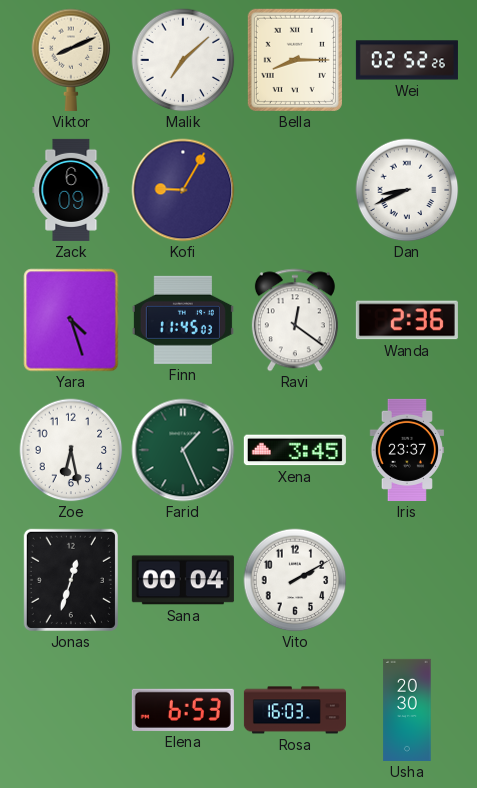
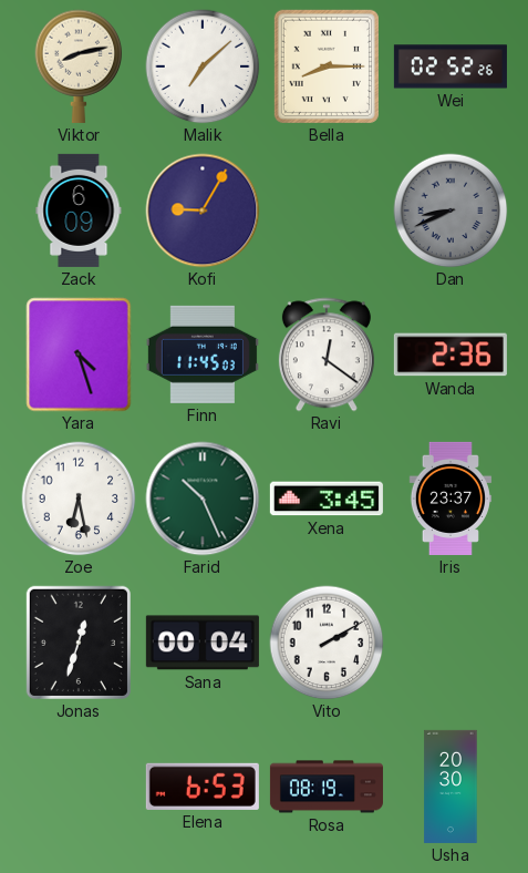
Viktor: 8:11 -> 8:13
Dan dial: white -> grey
Farid: 1:26 -> 10:26
Rosa: 16:03 -> 08:19
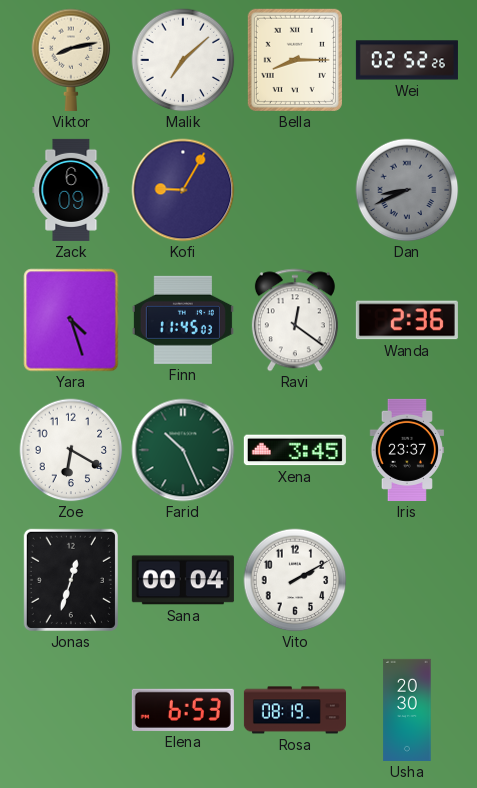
Zoe: 6:28 -> 6:20
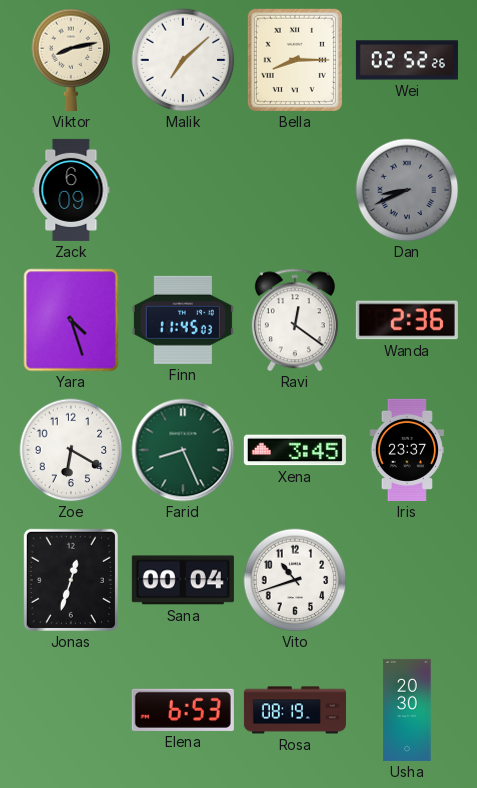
Kofi: 9:05 -> none
Farid: 10:26 -> 8:26
Vito: 2:10 -> 10:42
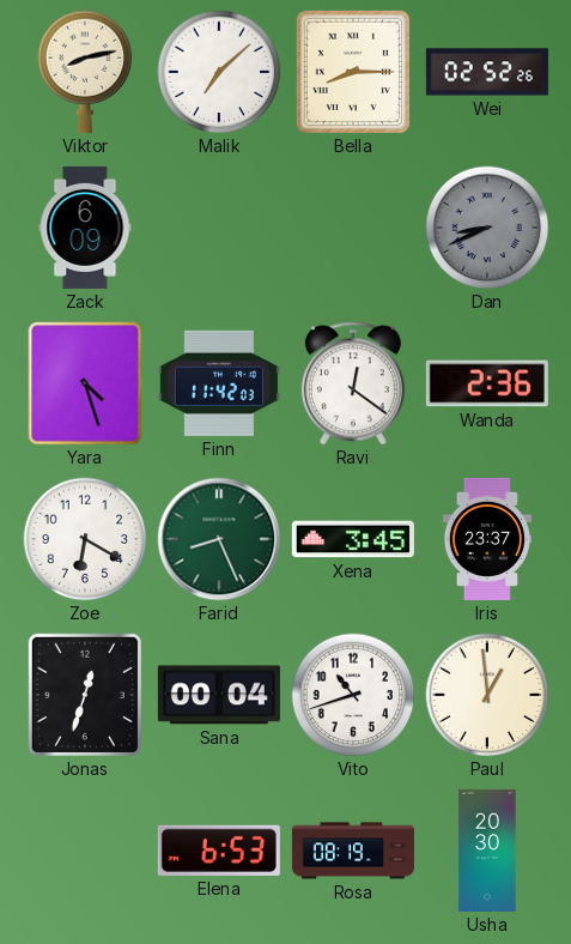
Finn: 11:45 -> 11:42
Paul: none -> 12:59
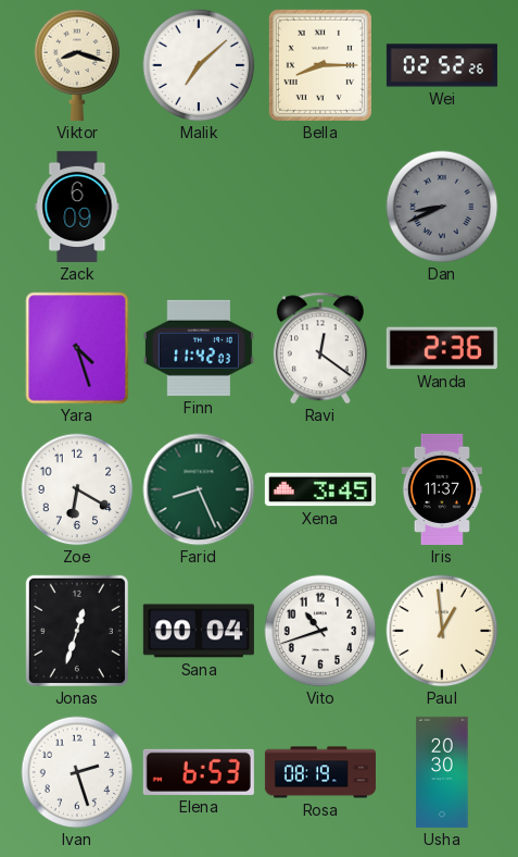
Viktor: 8:13 -> 8:18
Iris: 23:37 -> 11:37
Ivan: none -> 2:27
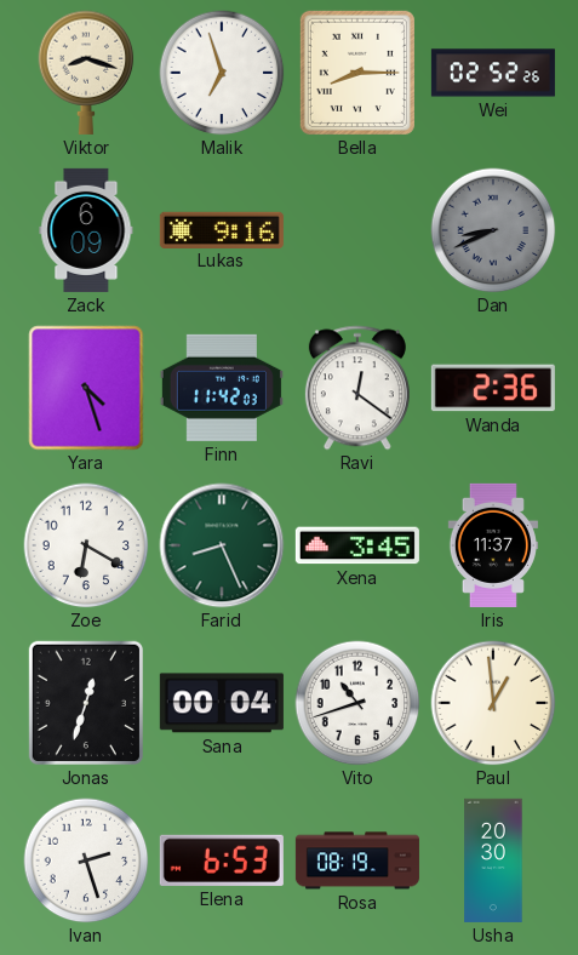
Malik: 7:08 -> 6:57
Lukas: none -> 9:16
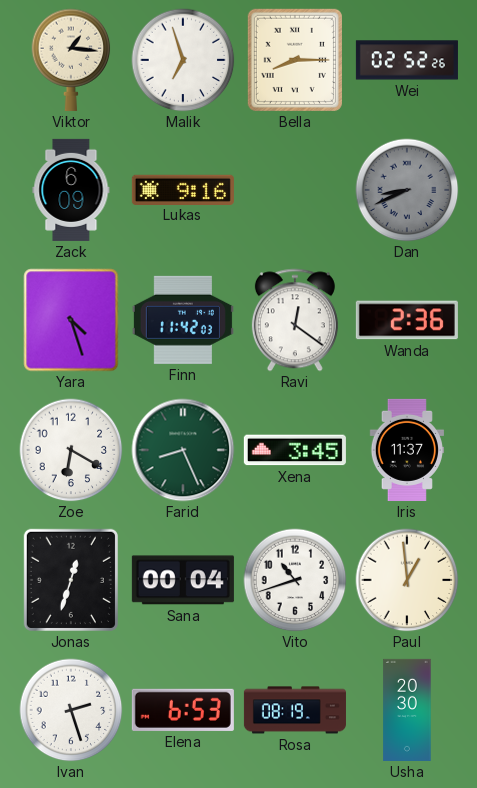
Viktor: 8:18 -> 1:16
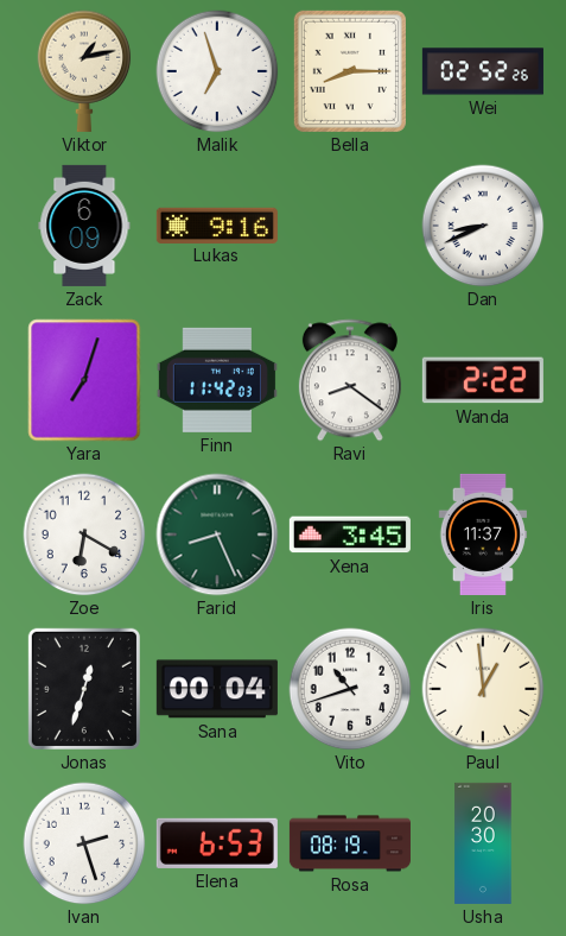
Viktor: 1:16 -> 1:13
Dan dial: grey -> white
Yara: 4:27 -> 7:03
Ravi: 12:21 -> 8:21
Wanda: 2:36 -> 2:22
